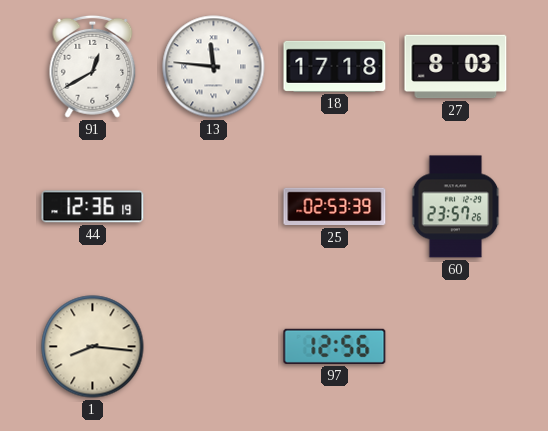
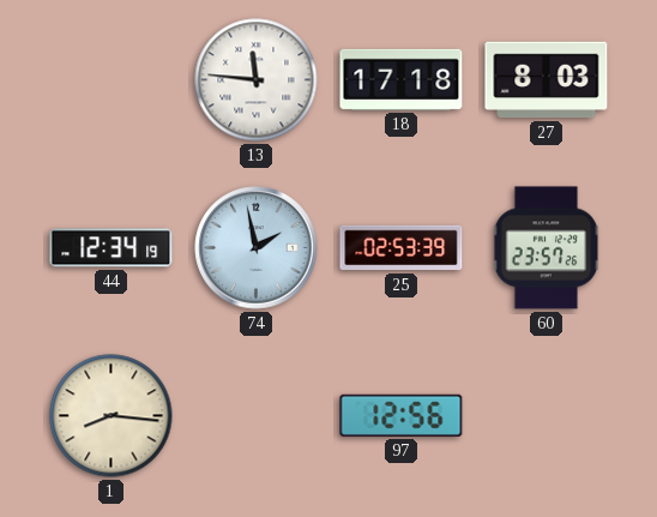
91: 12:40 -> none
44: 12:36 -> 12:34
74: none -> 1:58
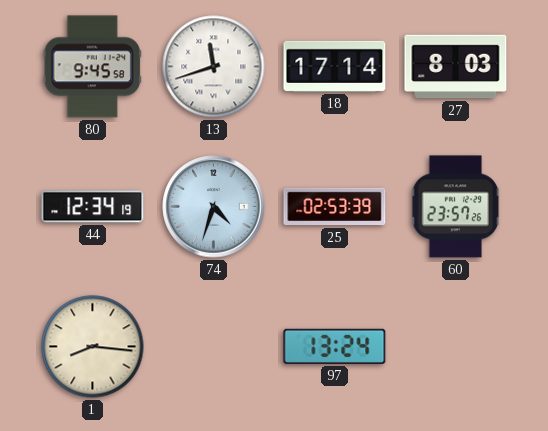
80: none -> 9:45
13: 11:46 -> 11:42
18: 17:18 -> 17:14
74: 1:58 -> 4:33
97: 12:56 -> 13:24
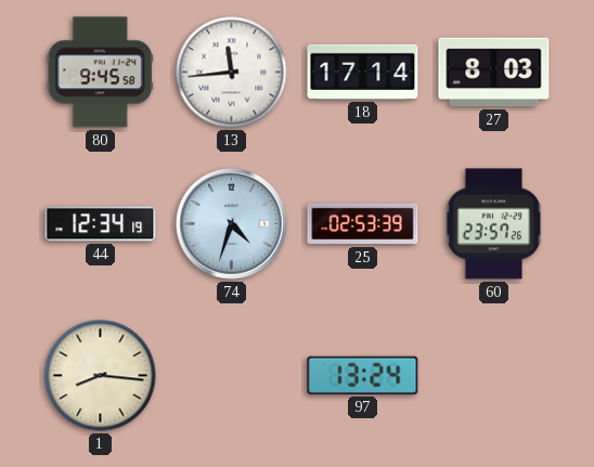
13: 11:42 -> 11:44
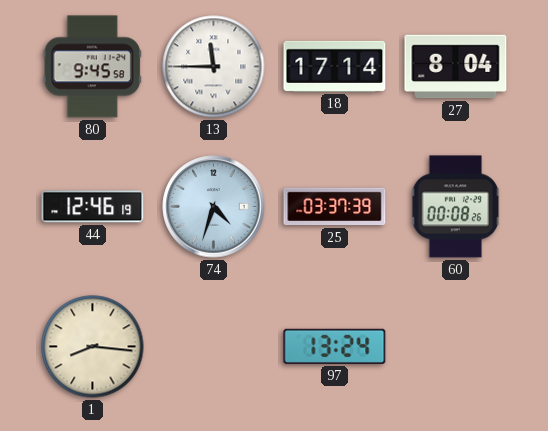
13: 11:44 -> 11:45
27: 8:03 -> 8:04
44: 12:34 -> 12:46
25: 02:53 -> 03:37
60: 23:57 -> 00:08
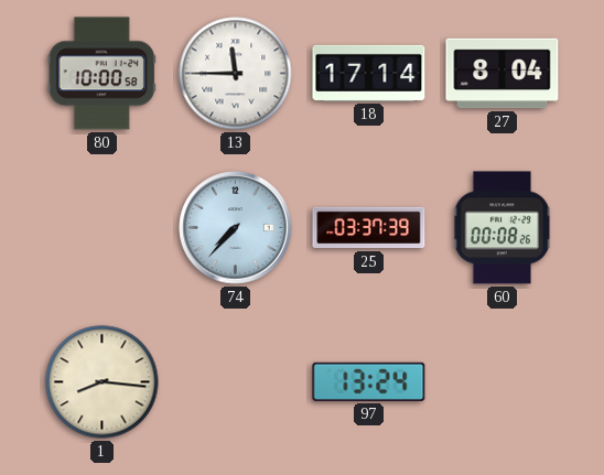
80: 9:45 -> 10:00
44: 12:46 -> none
74: 4:33 -> 7:37
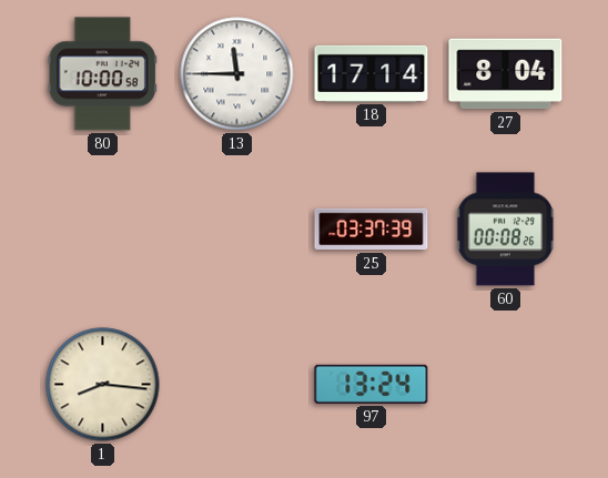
74: 7:37 -> none
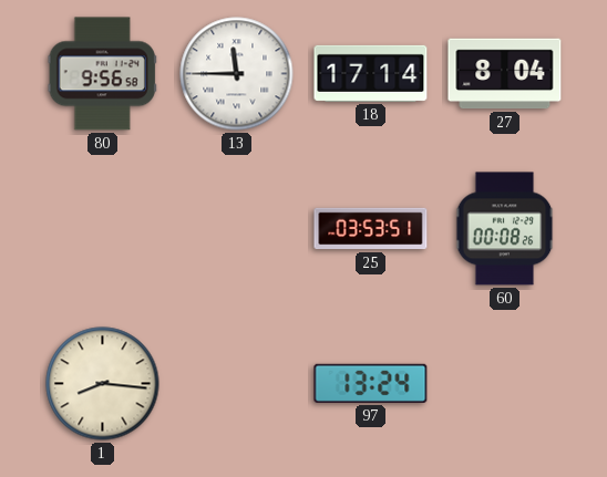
80: 10:00 -> 9:56
25: 03:37 -> 03:53
